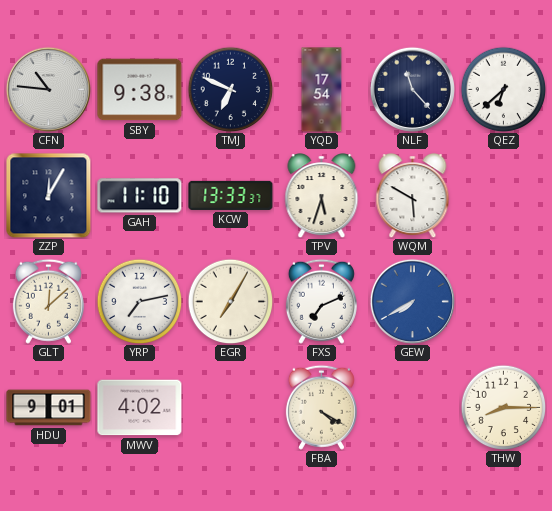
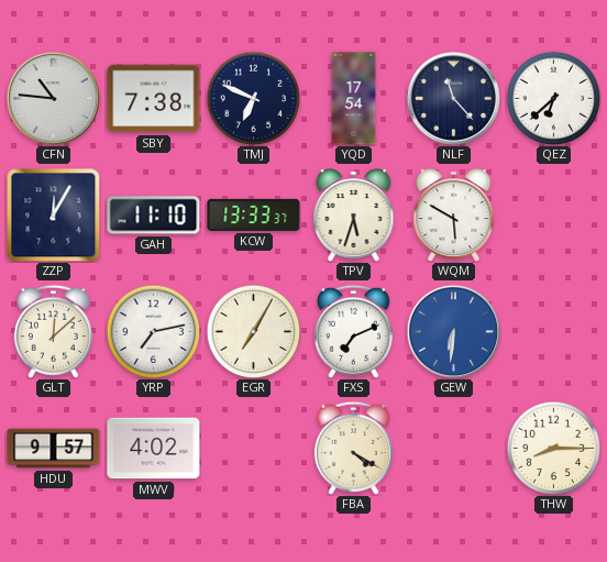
SBY: 9:38 -> 7:38
GEW: 7:40 -> 6:31
HDU: 9:01 -> 9:57
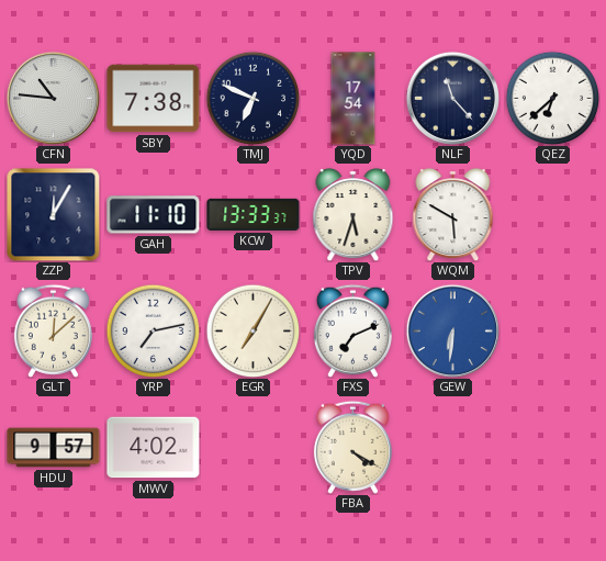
THW: 8:15 -> none
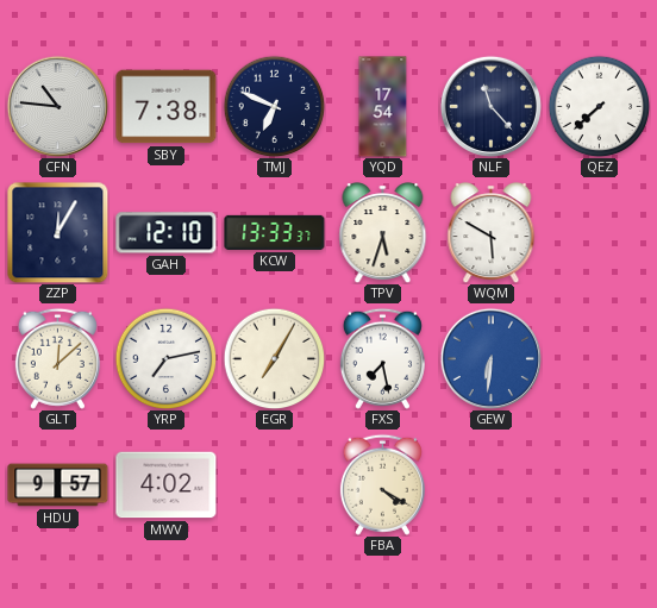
QEZ: 6:38 -> 7:38
GAH: 11:10 -> 12:10
FXS: 7:11 -> 7:28
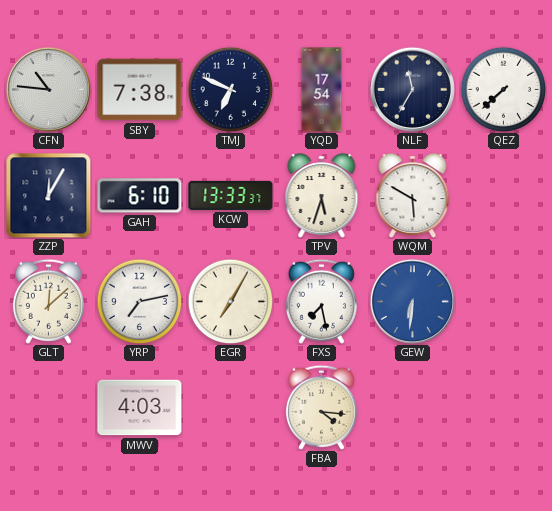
NLF: 11:23 -> 11:35
GAH: 12:10 -> 6:10
HDU: 9:57 -> none
MWV: 4:02 -> 4:03
FBA: 4:20 -> 4:16
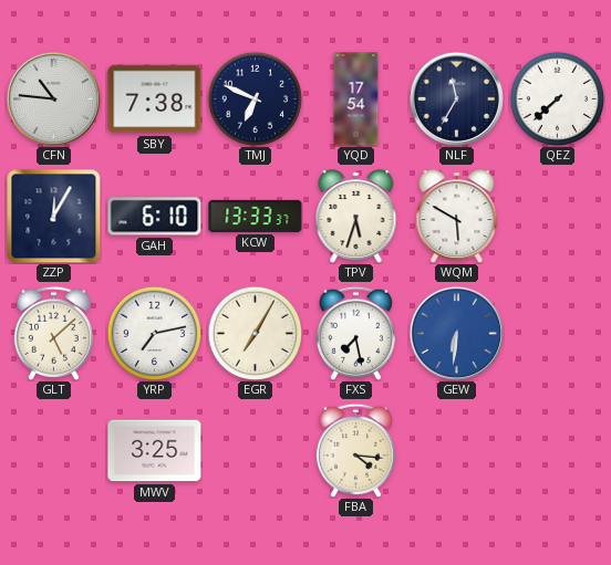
GLT: 12:08 -> 5:08
MWV: 4:03 -> 3:25
